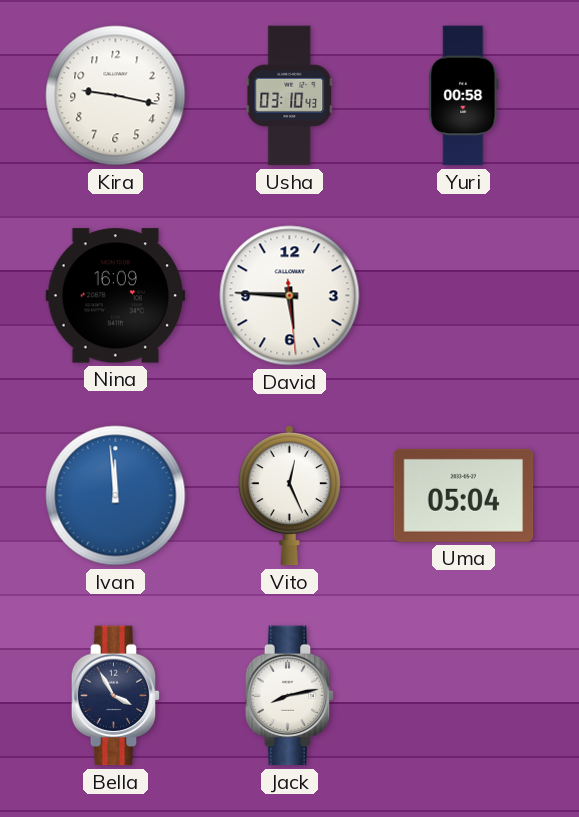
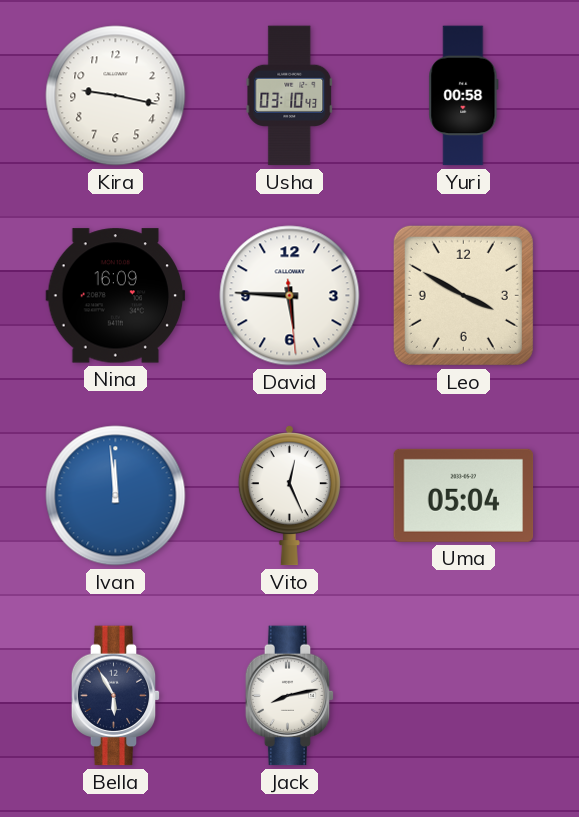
Leo: none -> 3:50
Bella: 3:55 -> 5:55
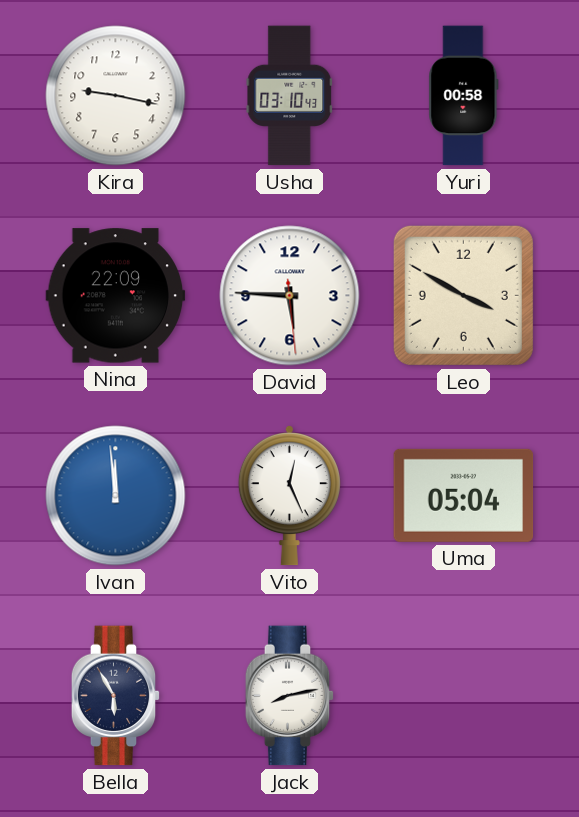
Nina: 16:09 -> 22:09
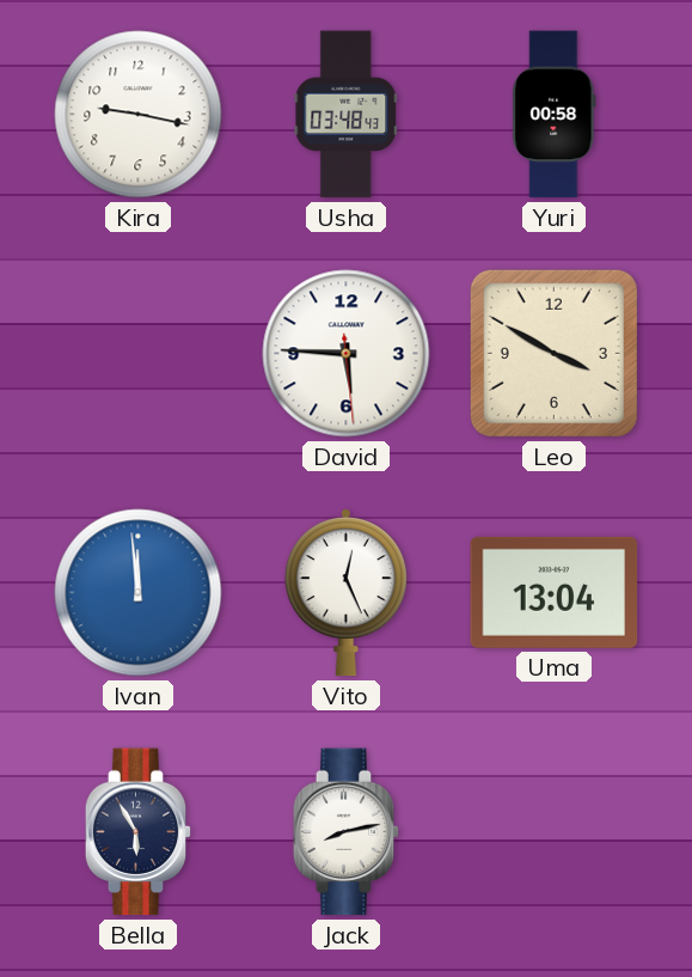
Usha: 03:10 -> 03:48
Nina: 22:09 -> none
Uma: 05:04 -> 13:04
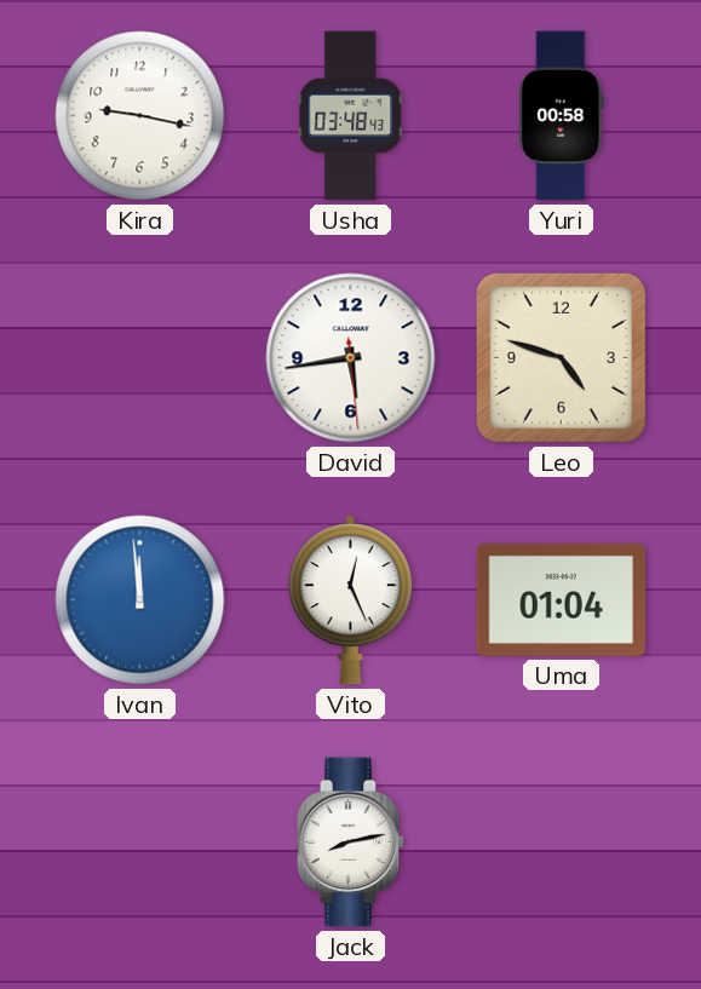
David: 5:45 -> 5:43
Leo: 3:50 -> 4:48
Uma: 13:04 -> 01:04
Bella: 5:55 -> none
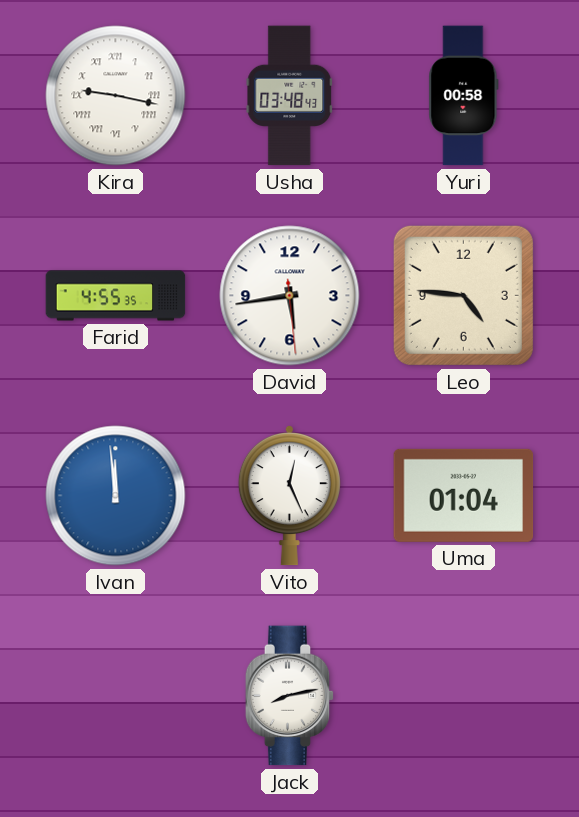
Kira numerals: Arabic -> Roman
Farid: none -> 4:55
Leo: 4:48 -> 4:46
